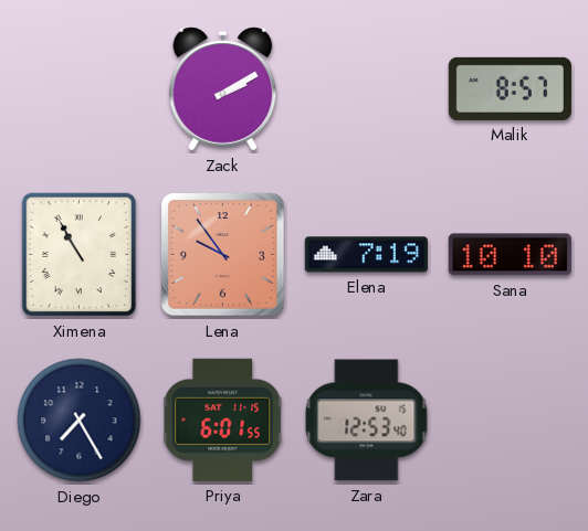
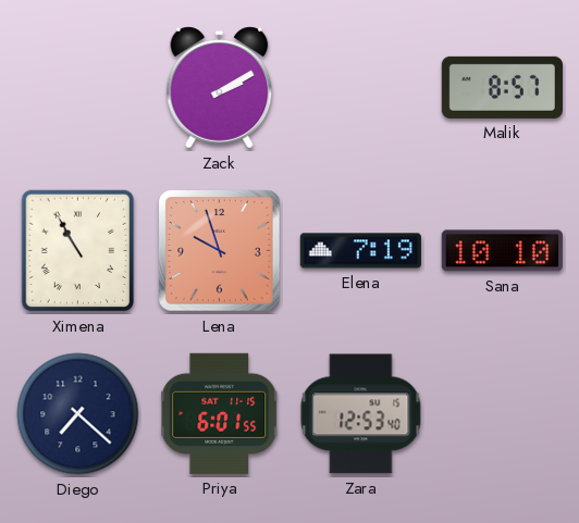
Lena: 9:54 -> 9:57
Diego: 7:25 -> 7:22
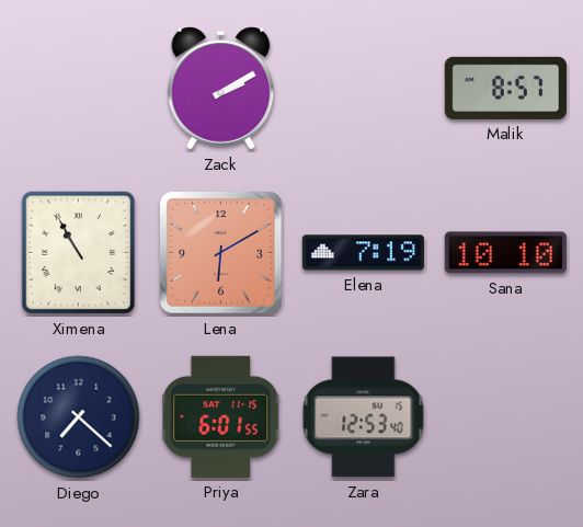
Lena: 9:57 -> 6:10
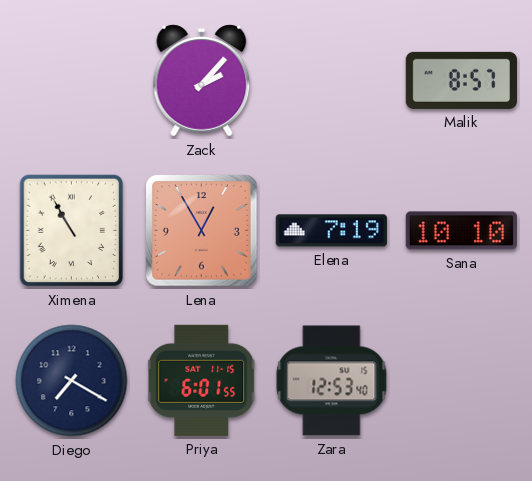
Zack: 2:10 -> 2:07
Lena: 6:10 -> 12:55
Diego: 7:22 -> 7:20
